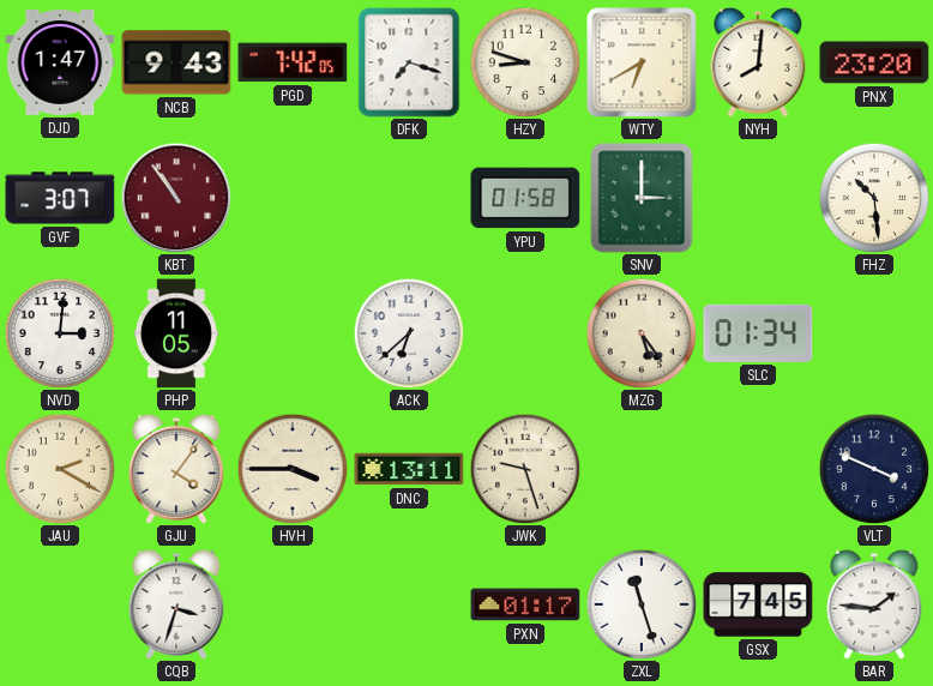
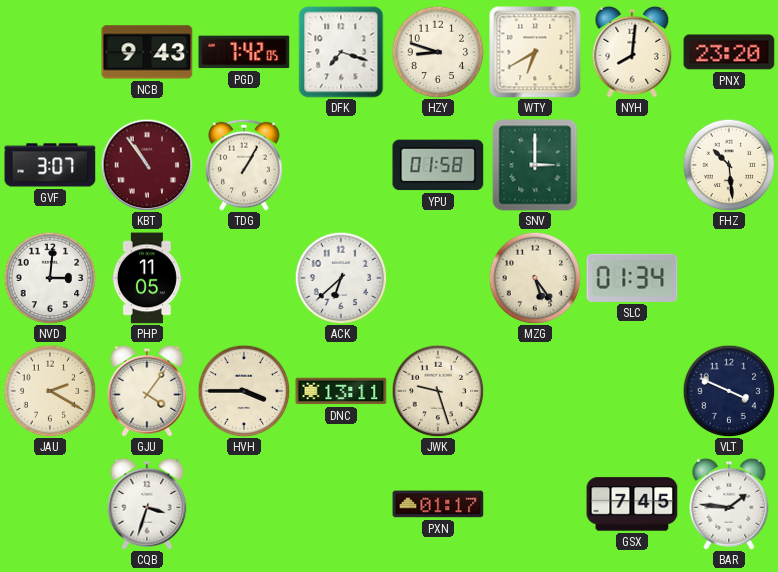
DJD: 1:47 -> none
TDG: none -> 1:05
ZXL: 11:27 -> none
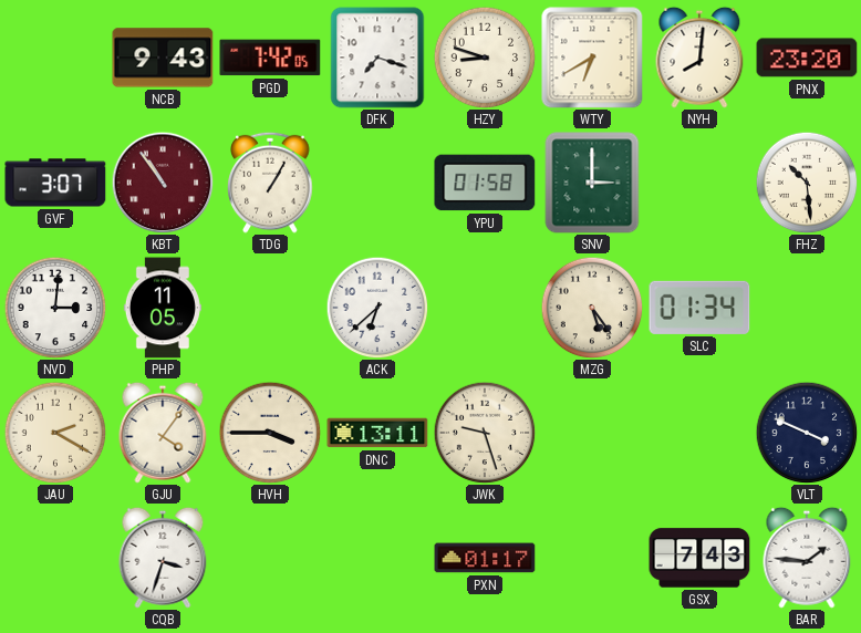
GSX: 7:45 -> 7:43
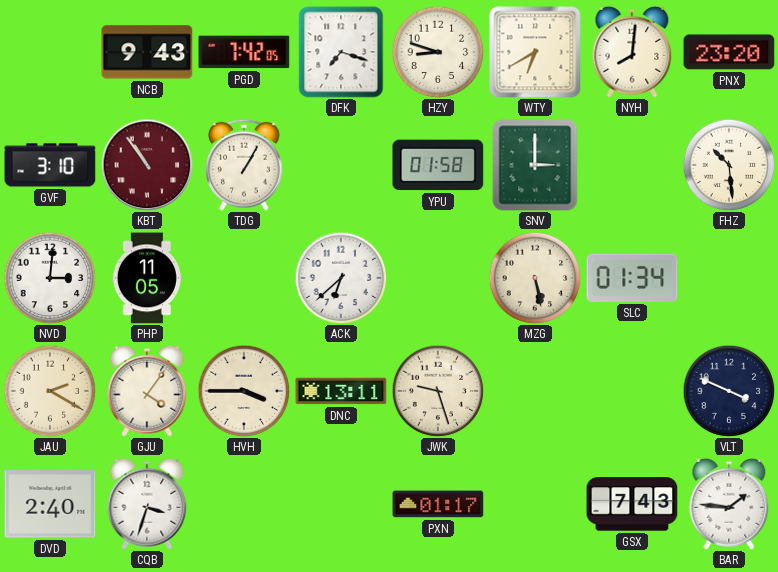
GVF: 3:07 -> 3:10
MZG: 5:24 -> 5:28
DVD: none -> 2:40
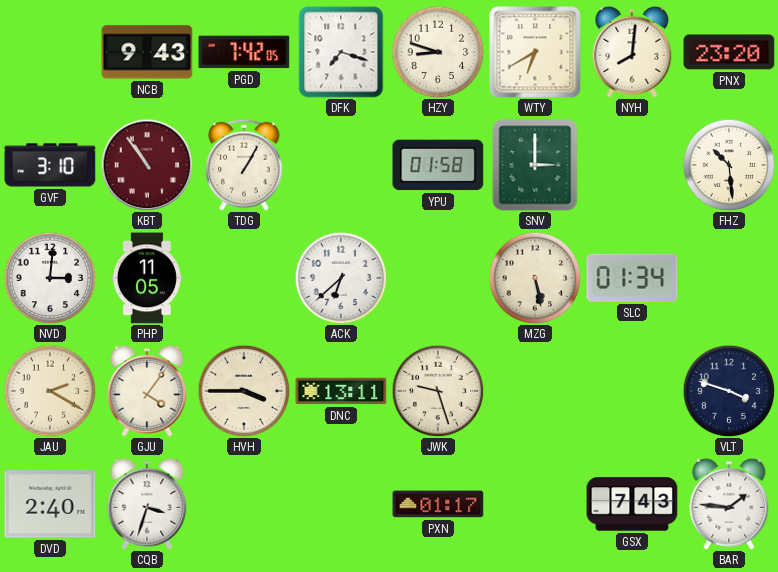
VLT: 3:49 -> 3:48
